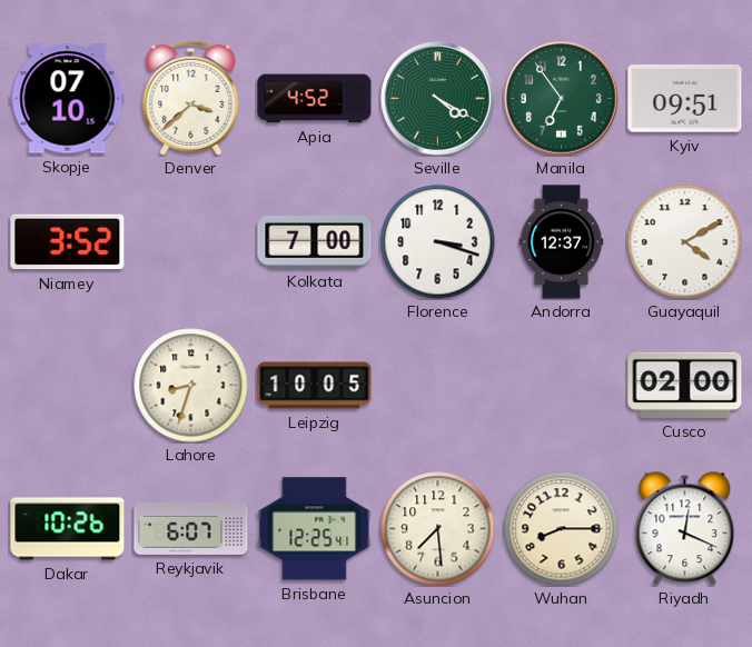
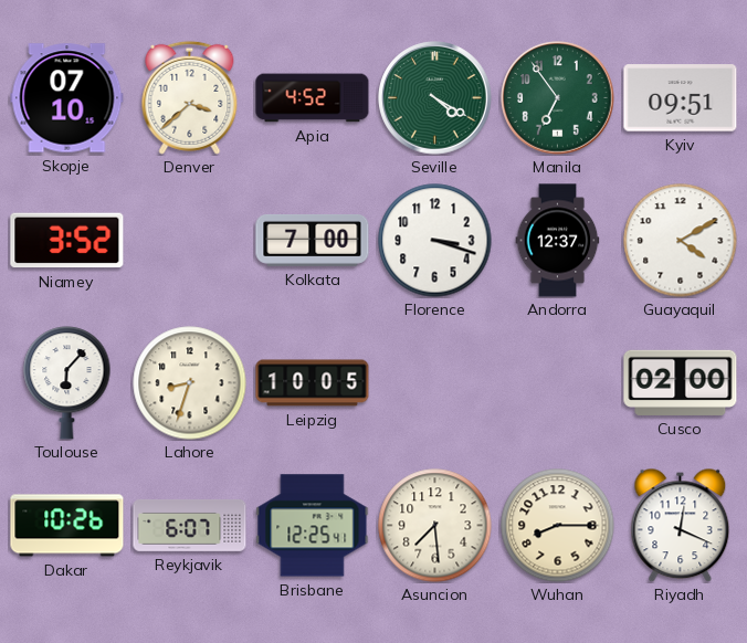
Toulouse: none -> 6:07
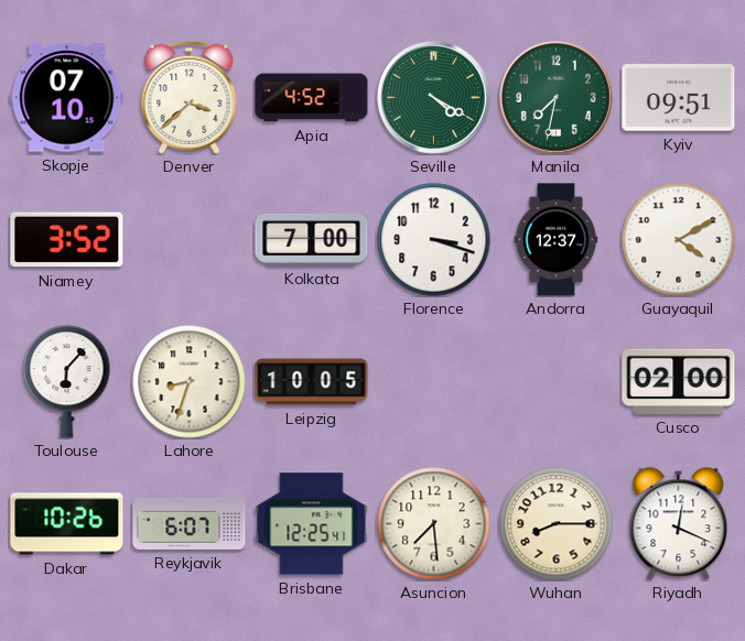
Manila: 6:54 -> 7:32
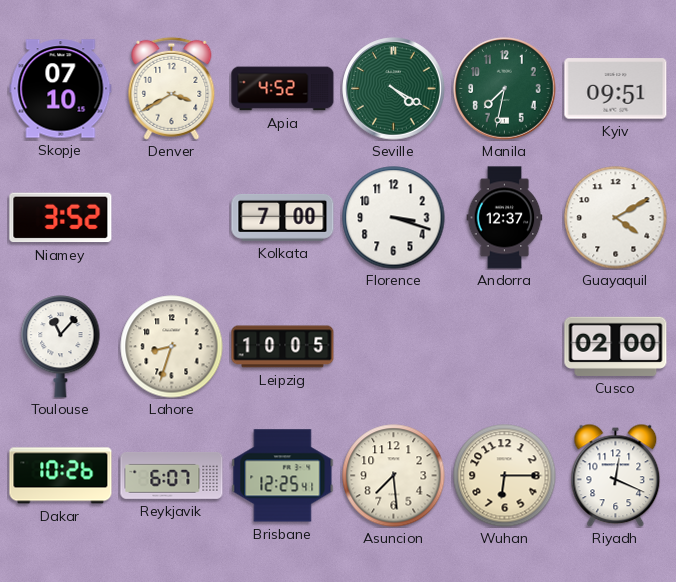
Denver: 3:38 -> 3:40
Toulouse: 6:07 -> 11:07
Wuhan: 8:15 -> 6:15
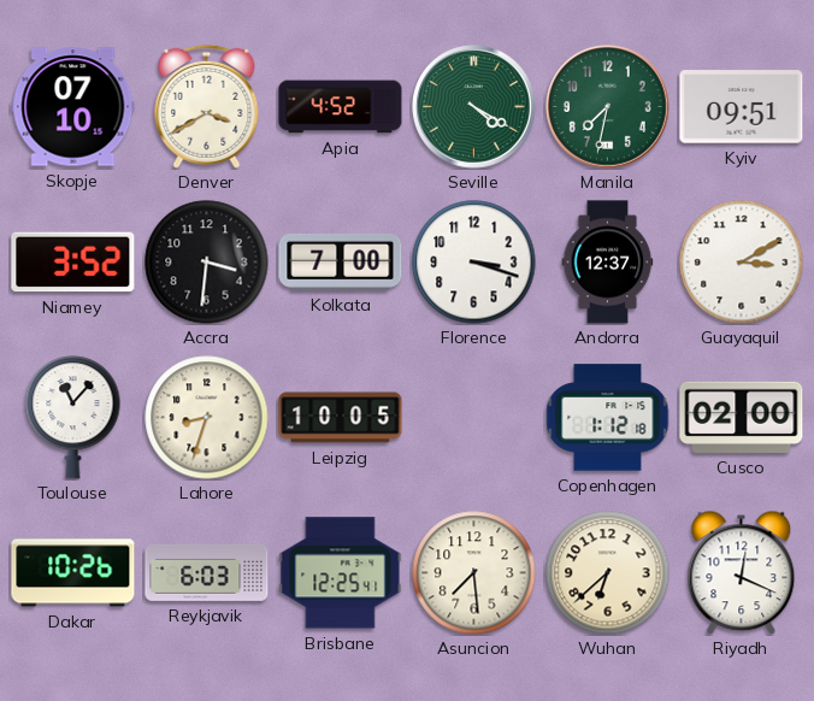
Accra: none -> 3:31
Guayaquil: 4:10 -> 3:10
Copenhagen: none -> 1:12
Reykjavik: 6:07 -> 6:03
Wuhan: 6:15 -> 6:38
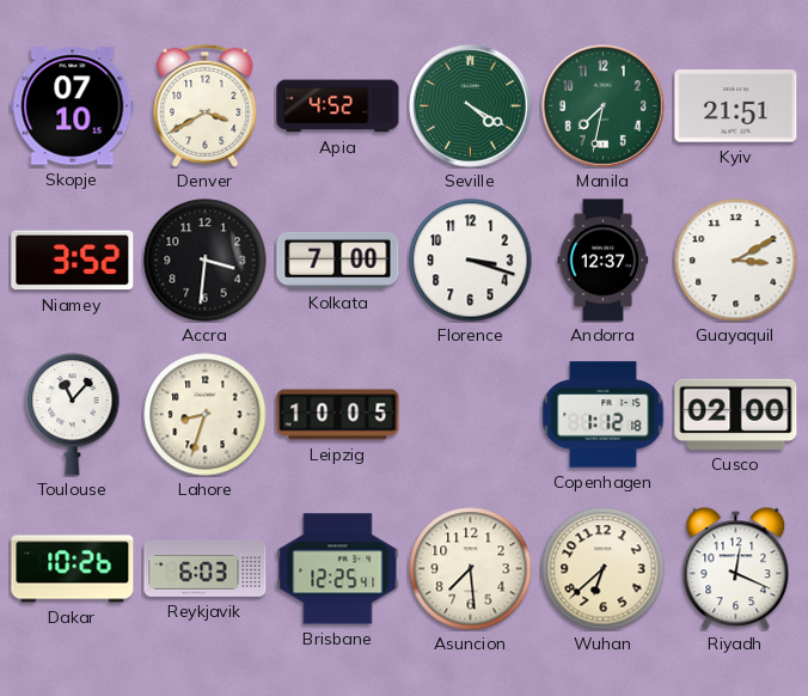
Kyiv: 09:51 -> 21:51
